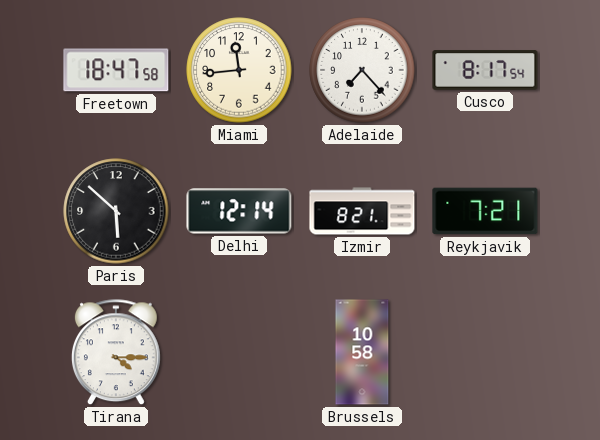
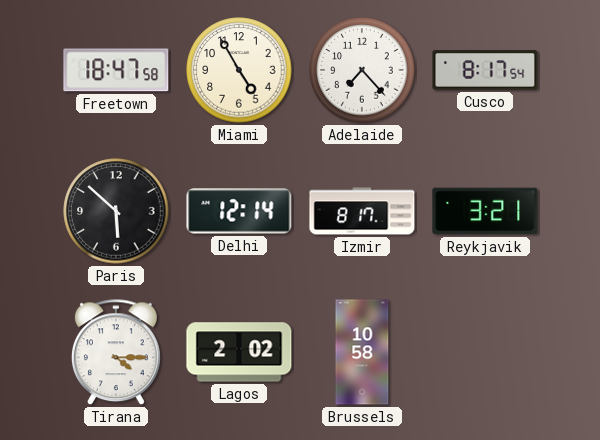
Miami: 11:44 -> 4:55
Izmir: 8:21 -> 8:17
Reykjavik: 7:21 -> 3:21
Lagos: none -> 2:02
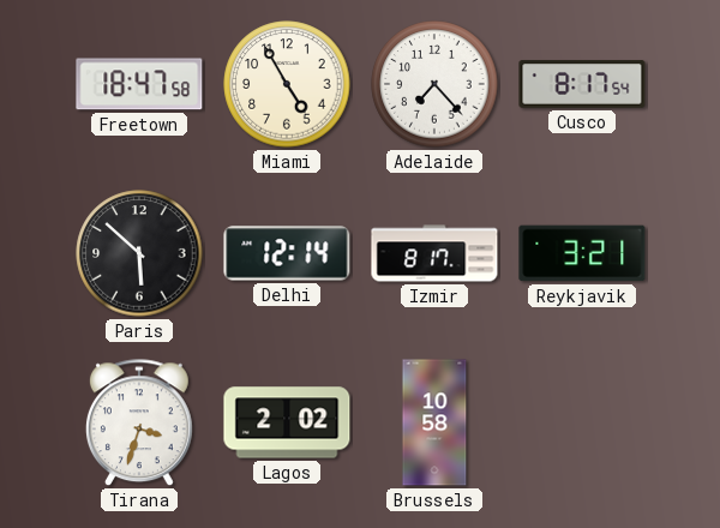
Tirana: 4:15 -> 3:33
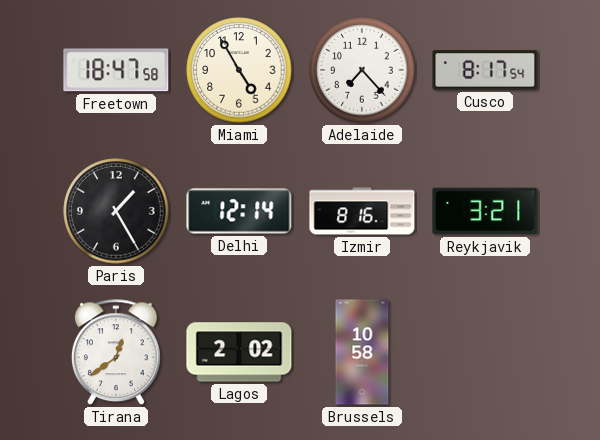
Paris: 5:52 -> 1:25
Izmir: 8:17 -> 8:16
Tirana: 3:33 -> 12:39
